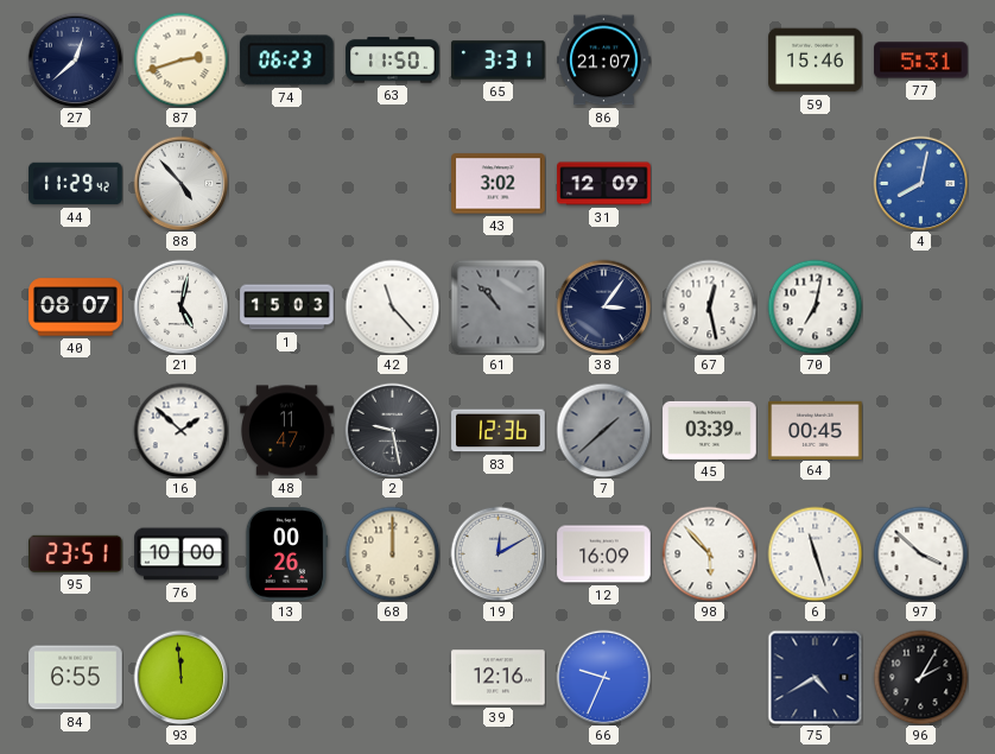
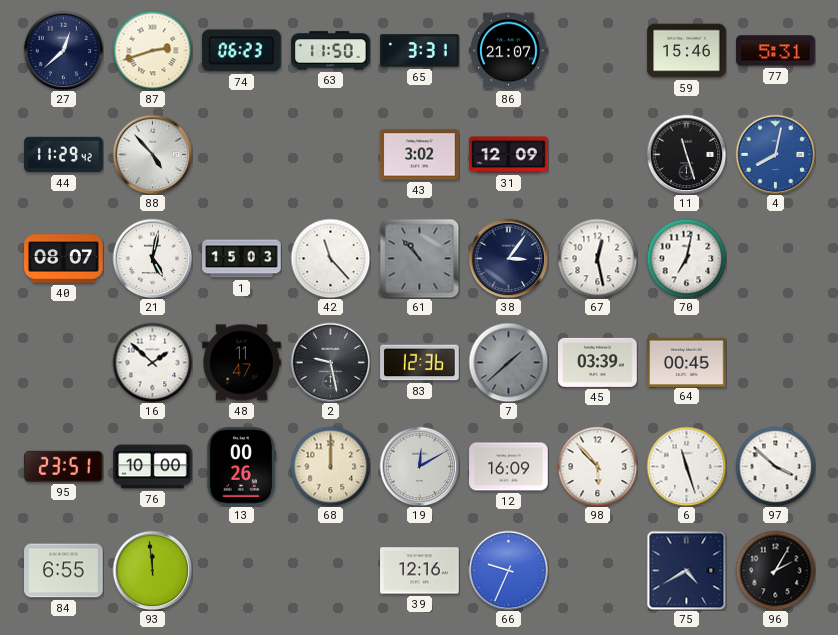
11: none -> 11:27
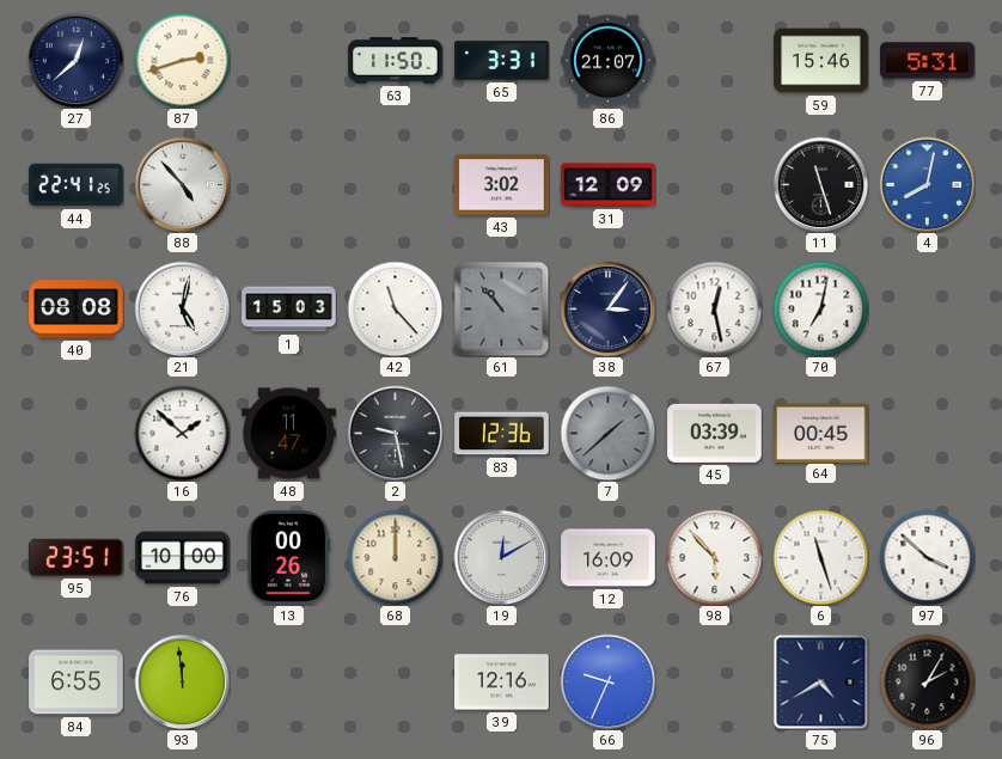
74: 06:23 -> none
44: 11:29 -> 22:41
40: 08:07 -> 08:08
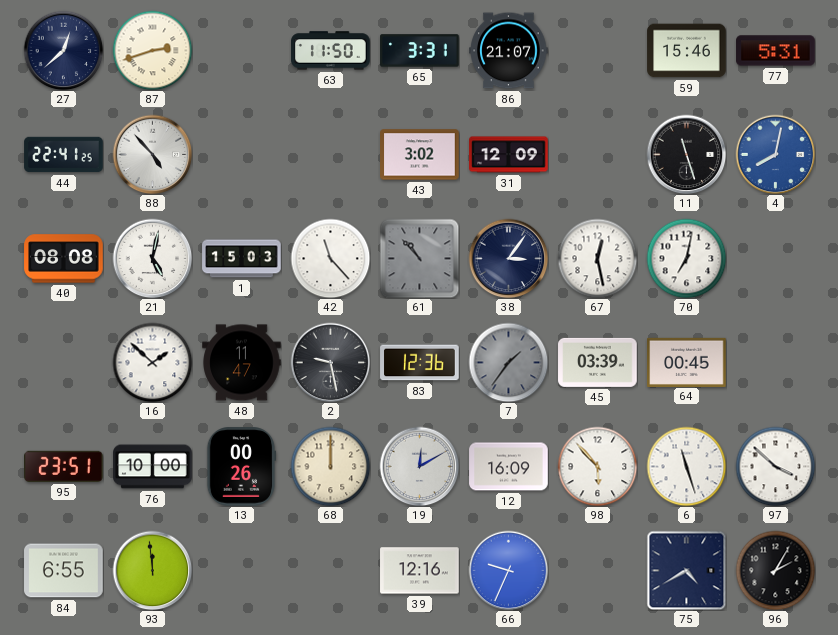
7: 1:38 -> 1:36
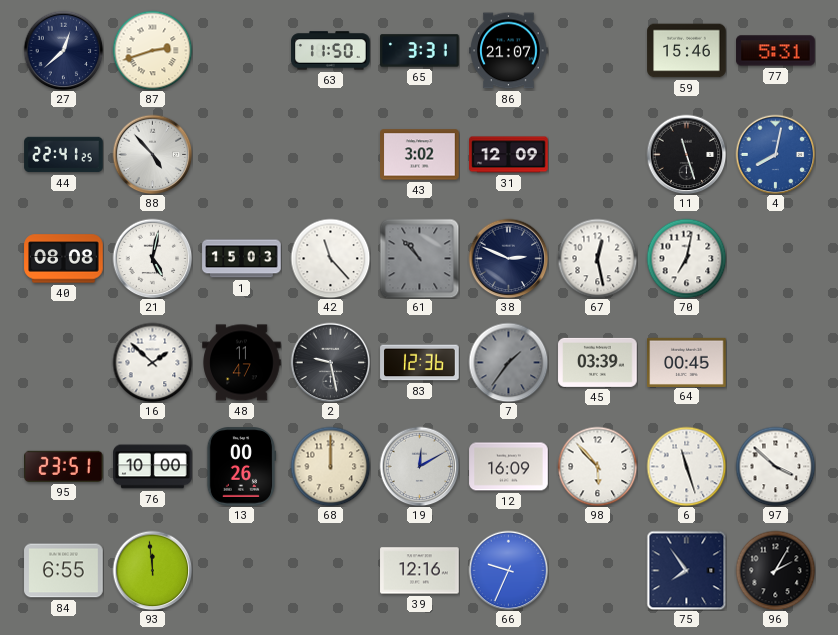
38: 3:06 -> 2:49
75: 4:40 -> 7:54
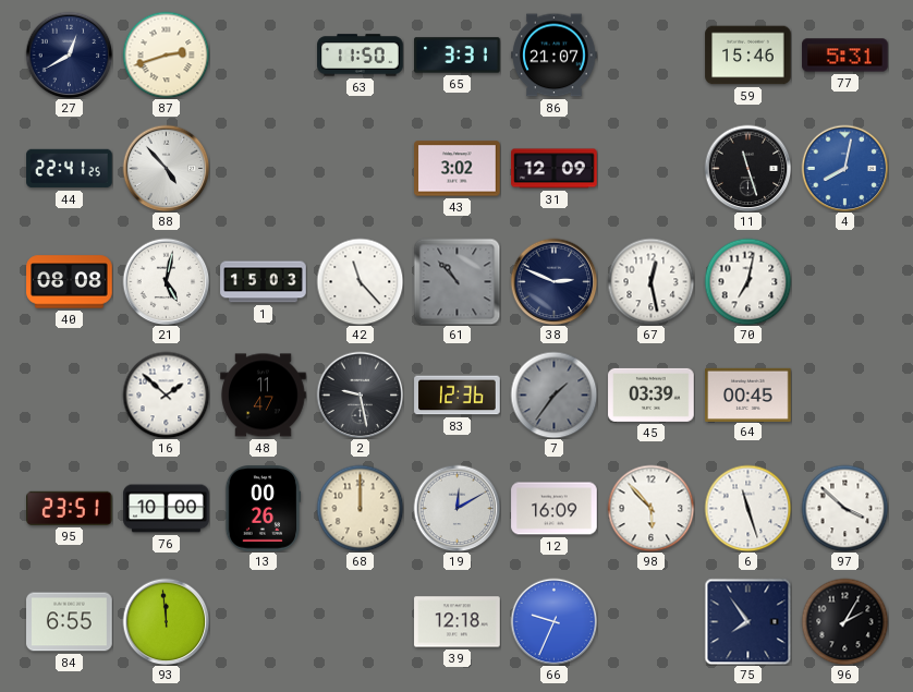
27: 12:38 -> 12:40
39: 12:16 -> 12:18
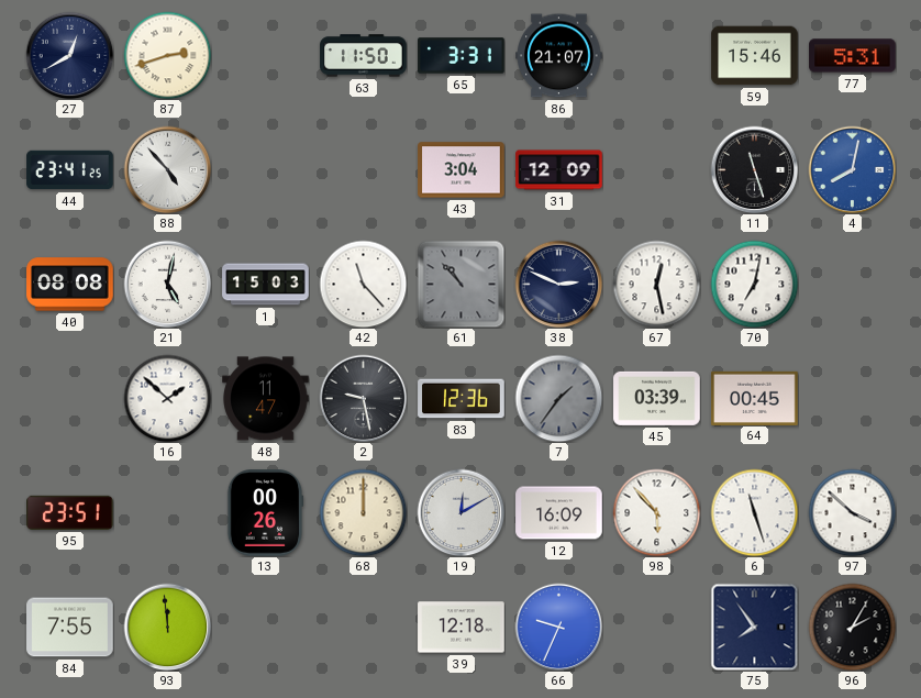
44: 22:41 -> 23:41
43: 3:02 -> 3:04
76: 10:00 -> none
84: 6:55 -> 7:55
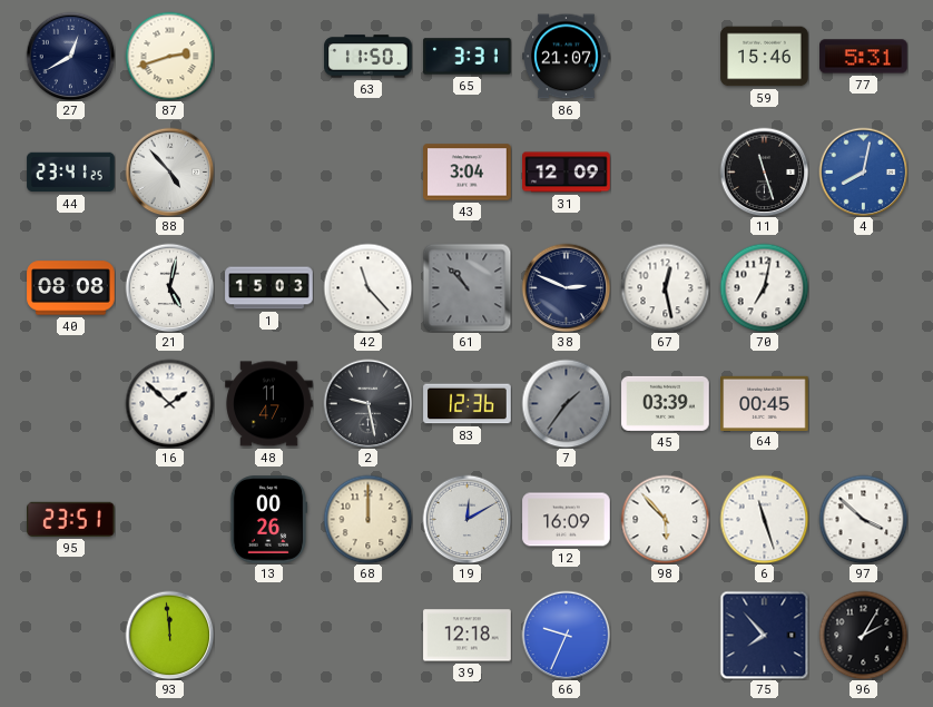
84: 7:55 -> none
75: 7:54 -> 7:53
